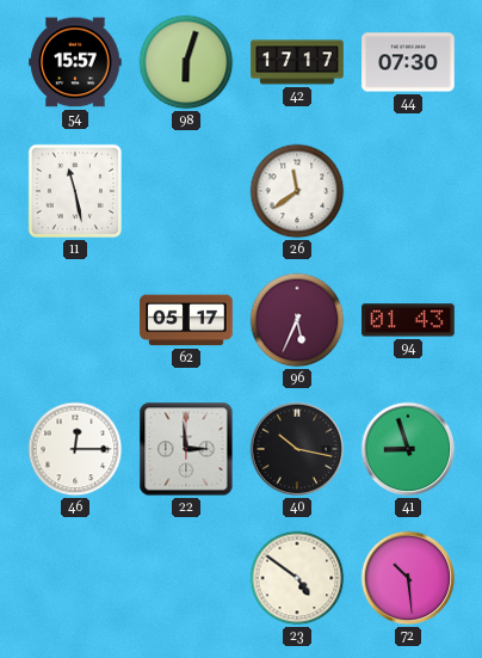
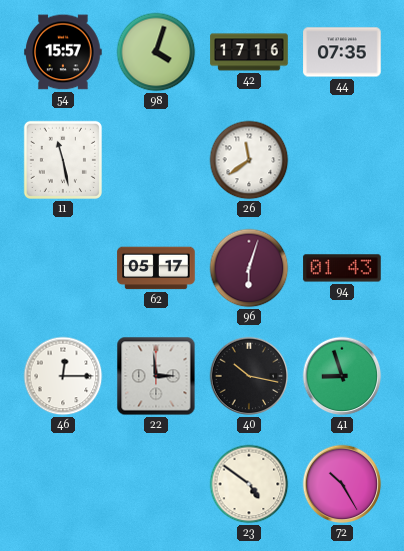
98: 6:03 -> 4:03
42: 17:17 -> 17:16
44: 07:30 -> 07:35
96: 5:34 -> 6:03
72: 10:29 -> 10:25
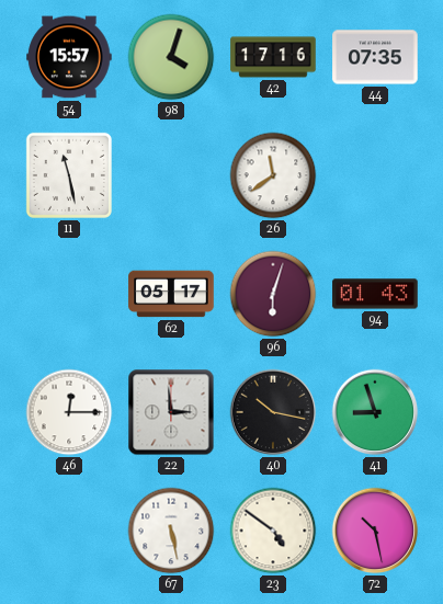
67: none -> 5:28
72: 10:25 -> 10:28
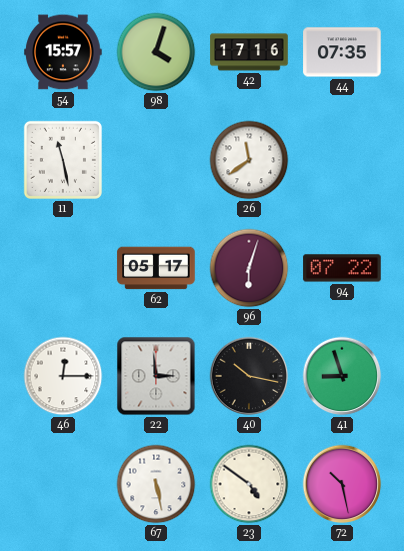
94: 01:43 -> 07:22
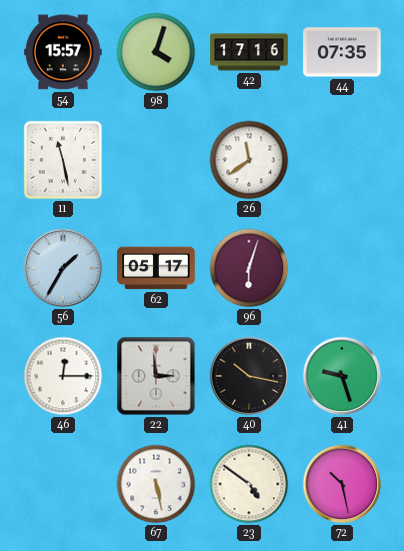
56: none -> 1:35
94: 07:22 -> none
41: 8:57 -> 9:27
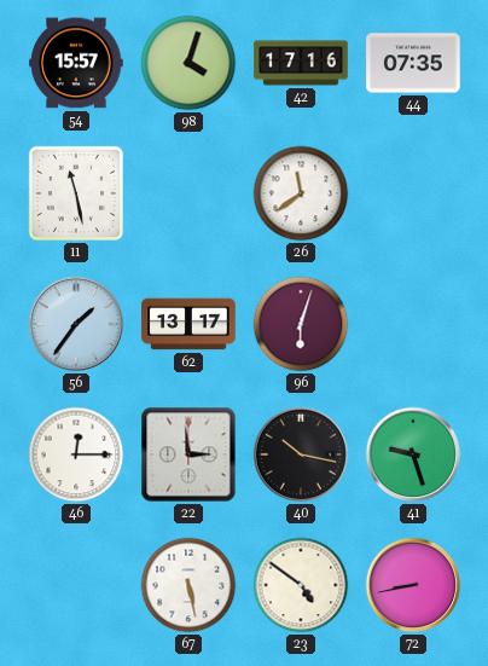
56: 1:35 -> 1:36
62: 05:17 -> 13:17
72: 10:28 -> 8:43
